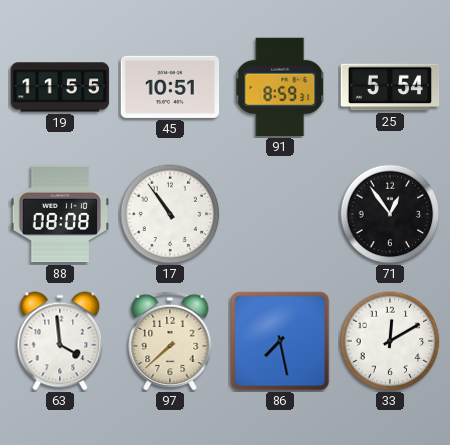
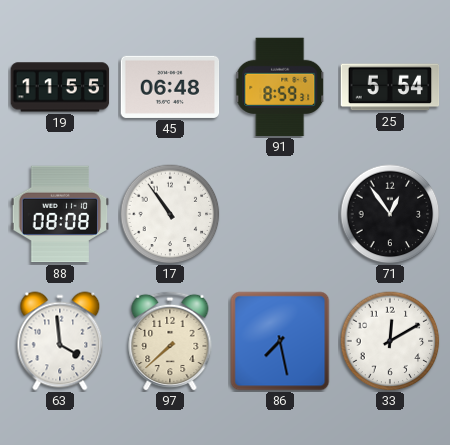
45: 10:51 -> 06:48
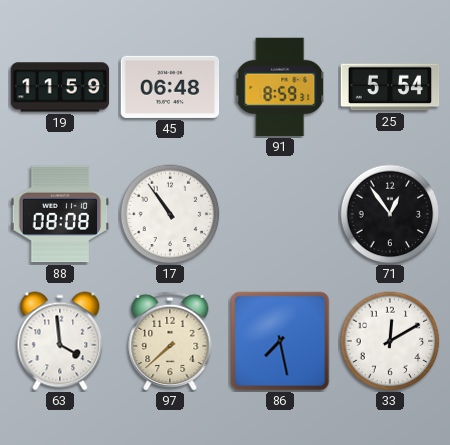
19: 11:55 -> 11:59
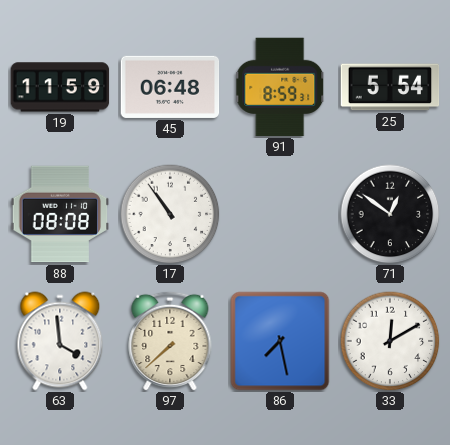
71: 12:54 -> 12:51
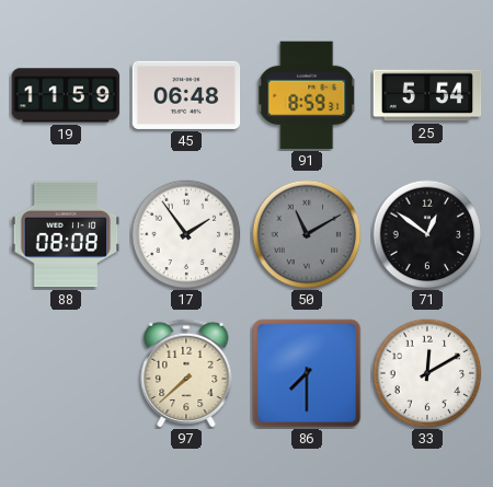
17: 10:54 -> 1:54
50: none -> 11:10
63: 3:59 -> none
86: 7:28 -> 7:30
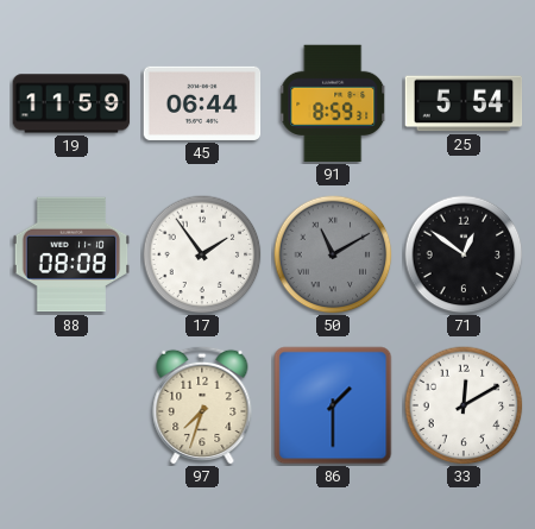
45: 06:48 -> 06:44
97: 7:38 -> 7:33
86: 7:30 -> 1:30
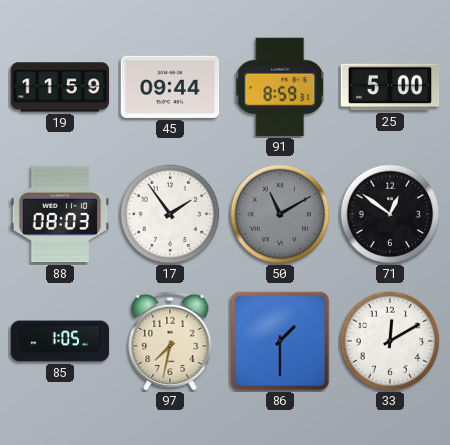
45: 06:44 -> 09:44
25: 5:54 -> 5:00
88: 08:08 -> 08:03
85: none -> 1:05
97: 7:33 -> 7:32
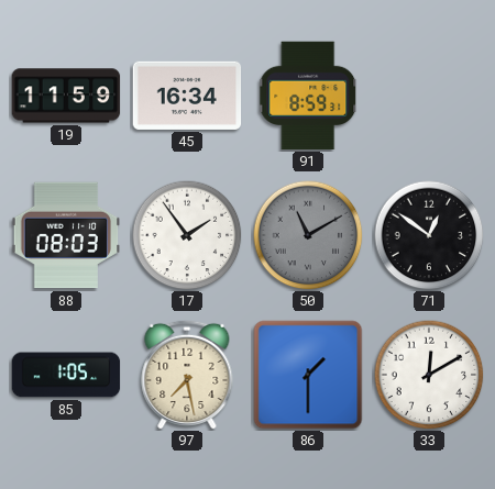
45: 09:44 -> 16:34
25: 5:00 -> none
97: 7:32 -> 7:28
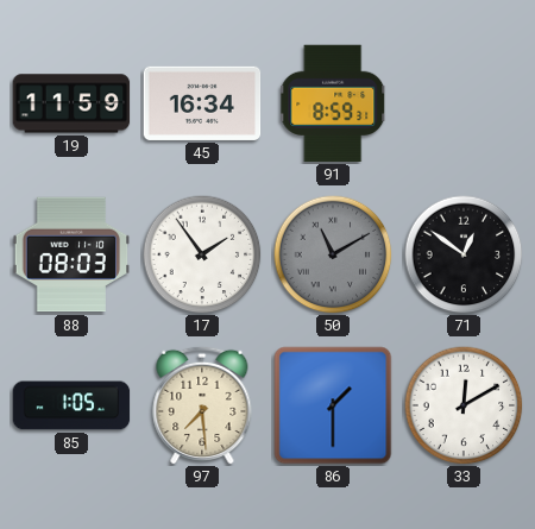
97: 7:28 -> 7:29
